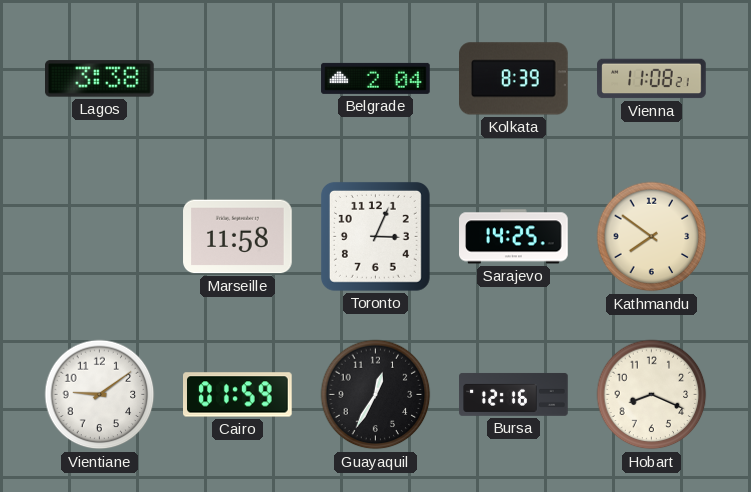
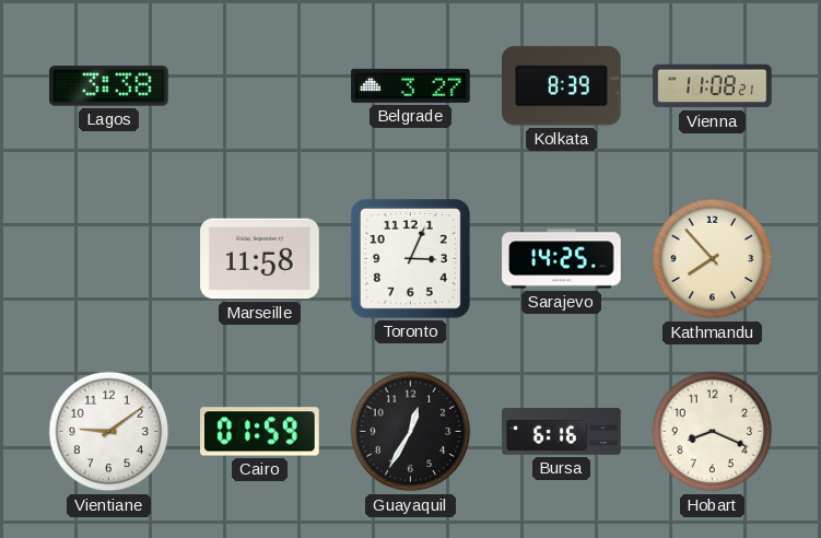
Belgrade: 2:04 -> 3:27
Kathmandu: 7:51 -> 7:53
Bursa: 12:16 -> 6:16
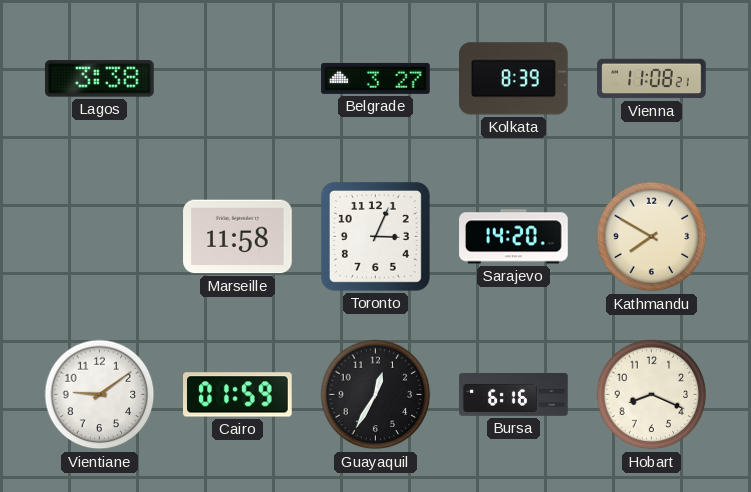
Sarajevo: 14:25 -> 14:20
Kathmandu: 7:53 -> 7:50
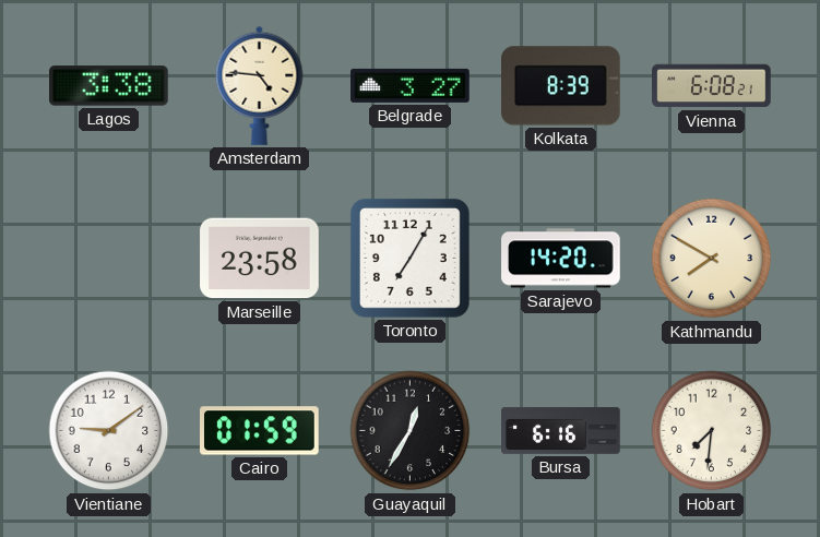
Amsterdam: none -> 4:46
Vienna: 11:08 -> 6:08
Marseille: 11:58 -> 23:58
Toronto: 3:04 -> 7:05
Hobart: 8:19 -> 7:31
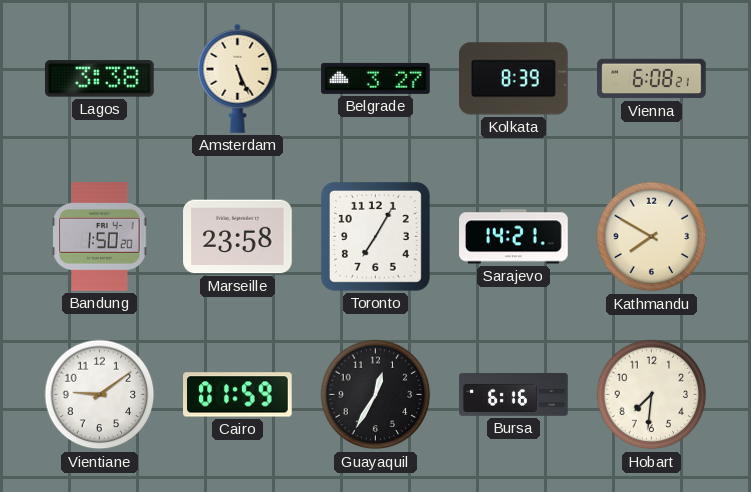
Amsterdam: 4:46 -> 5:26
Bandung: none -> 1:50
Sarajevo: 14:20 -> 14:21
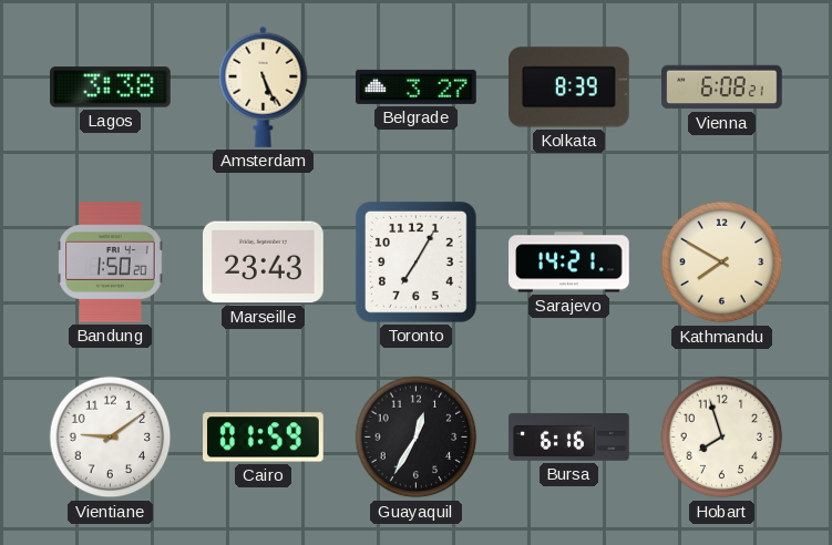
Marseille: 23:58 -> 23:43
Hobart: 7:31 -> 7:57
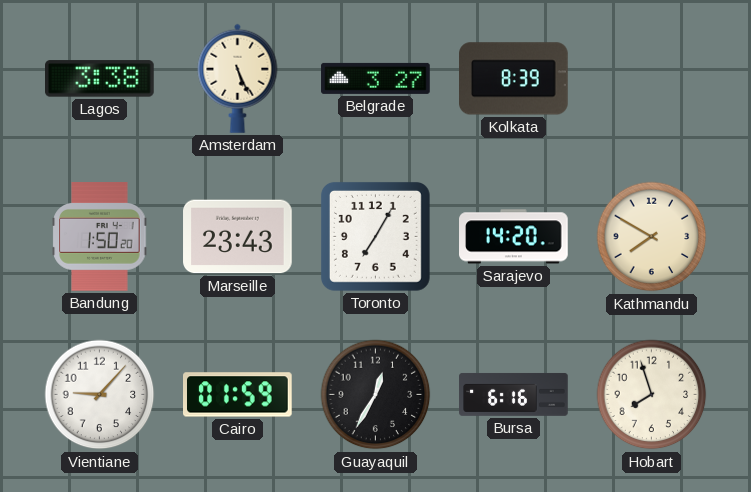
Vienna: 6:08 -> none
Sarajevo: 14:21 -> 14:20
Vientiane: 9:09 -> 9:07
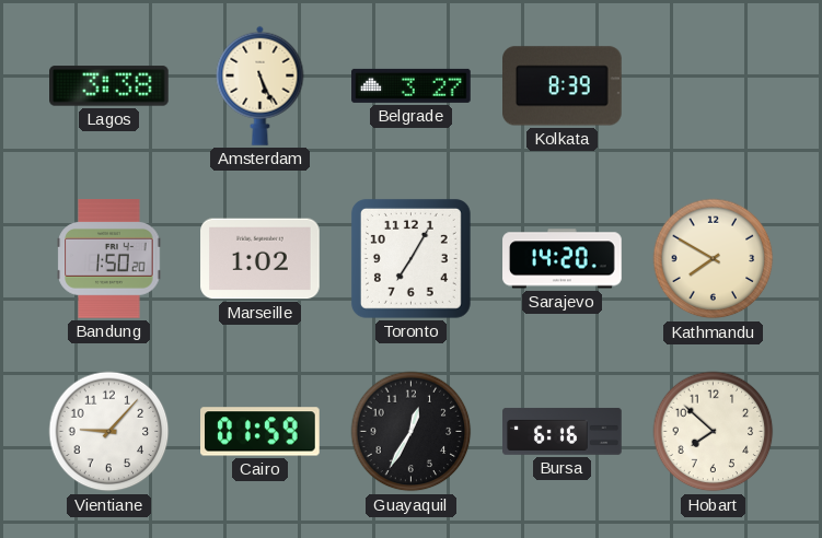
Marseille: 23:43 -> 1:02
Hobart: 7:57 -> 7:52
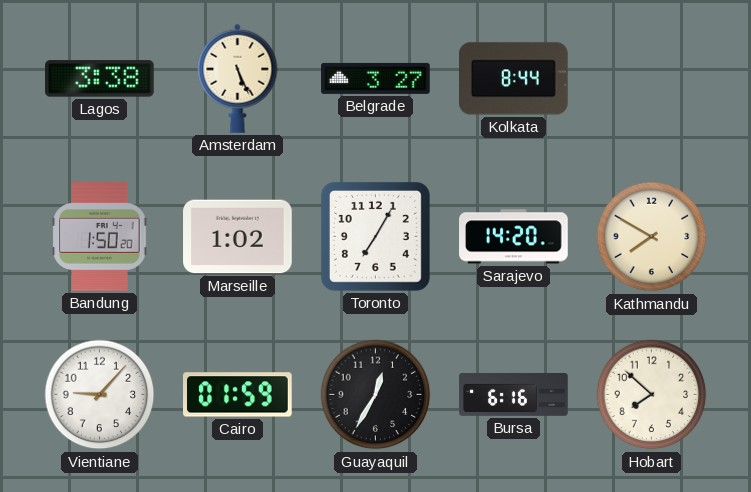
Kolkata: 8:39 -> 8:44
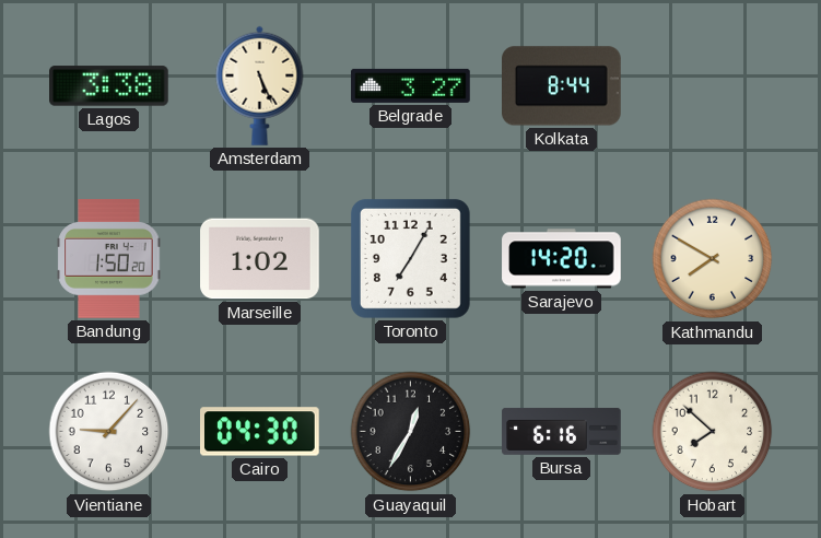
Cairo: 01:59 -> 04:30
